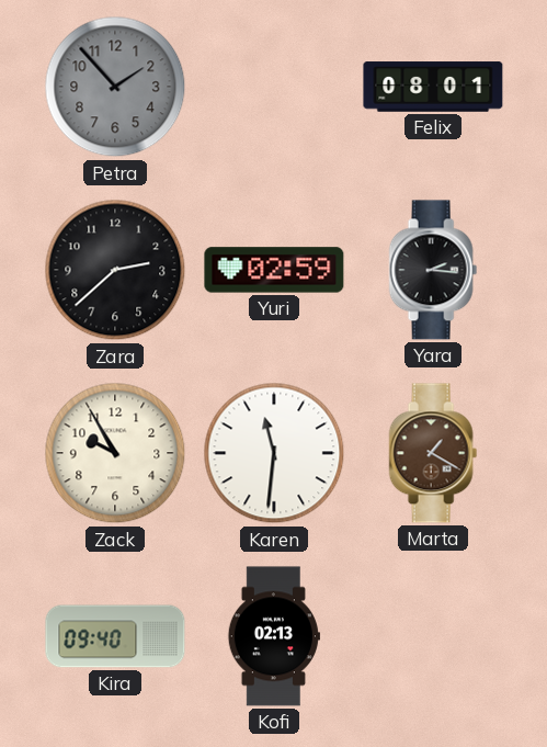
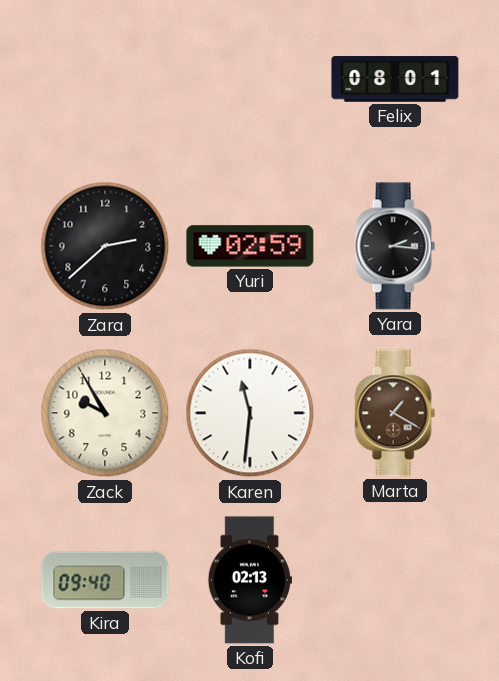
Petra: 1:53 -> none
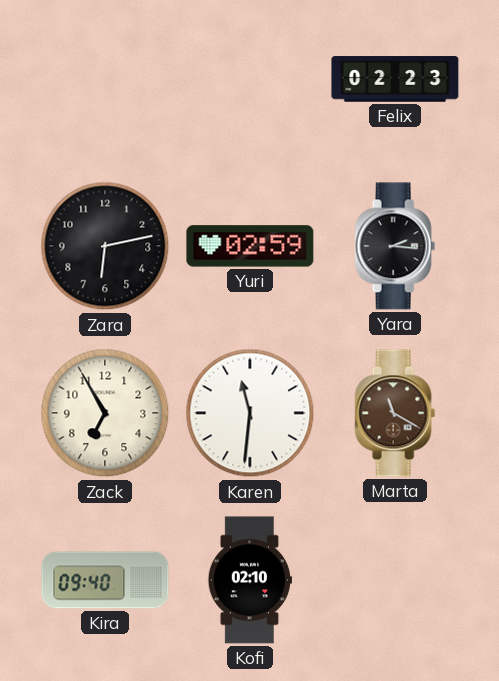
Felix: 08:01 -> 02:23
Zara: 2:38 -> 6:13
Zack: 9:55 -> 6:55
Marta: 1:20 -> 11:20
Kofi: 02:13 -> 02:10
